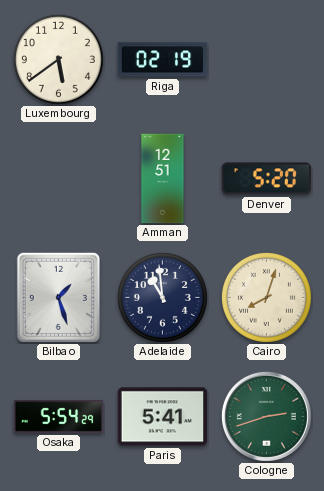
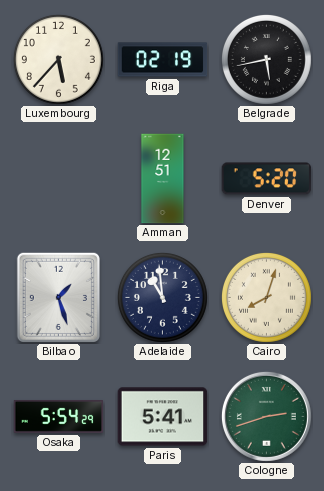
Luxembourg: 5:39 -> 5:37
Belgrade: none -> 5:43
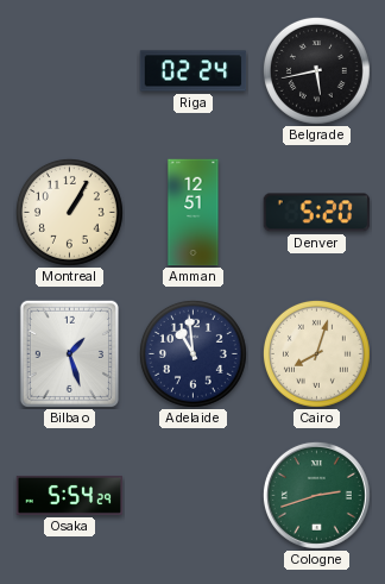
Luxembourg: 5:37 -> none
Riga: 02:19 -> 02:24
Montreal: none -> 1:05
Paris: 5:41 -> none
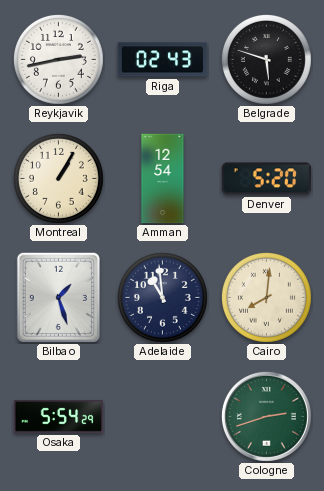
Reykjavik: none -> 2:43
Riga: 02:24 -> 02:43
Belgrade: 5:43 -> 5:48
Amman: 12:51 -> 12:54
Cairo: 8:03 -> 8:01
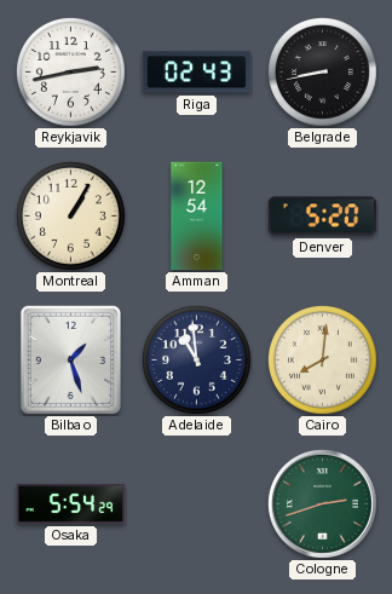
Belgrade: 5:48 -> 8:43
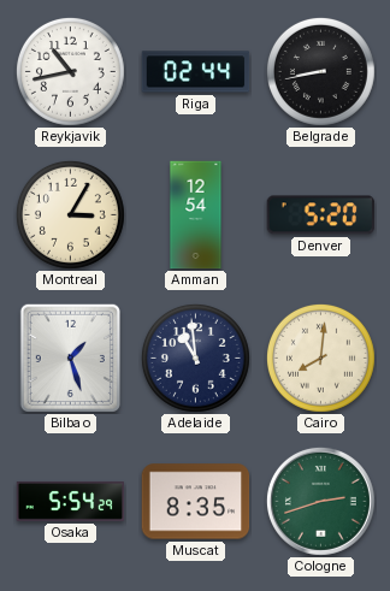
Reykjavik: 2:43 -> 10:43
Riga: 02:43 -> 02:44
Montreal: 1:05 -> 3:05
Muscat: none -> 8:35
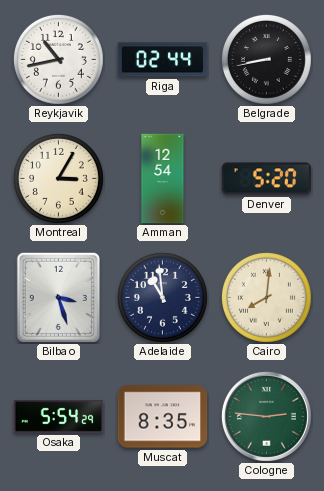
Bilbao: 1:27 -> 3:27
Cologne: 2:42 -> 2:46
